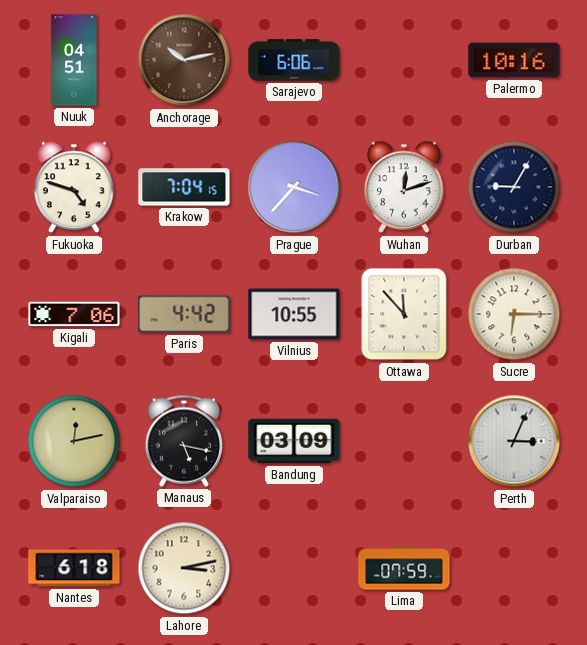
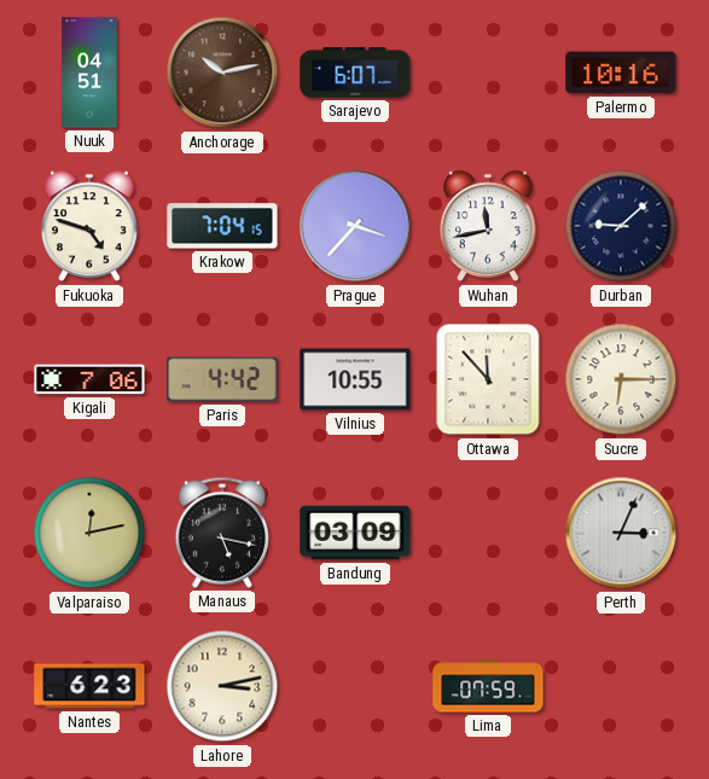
Sarajevo: 6:06 -> 6:07
Wuhan: 12:12 -> 11:43
Durban: 9:05 -> 9:08
Nantes: 6:18 -> 6:23
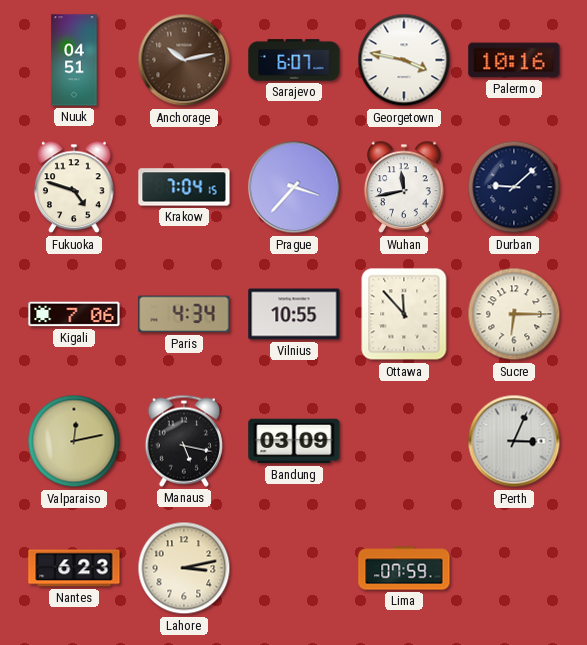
Georgetown: none -> 3:47
Paris: 4:42 -> 4:34
